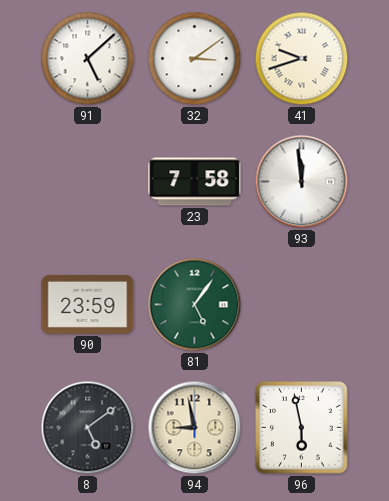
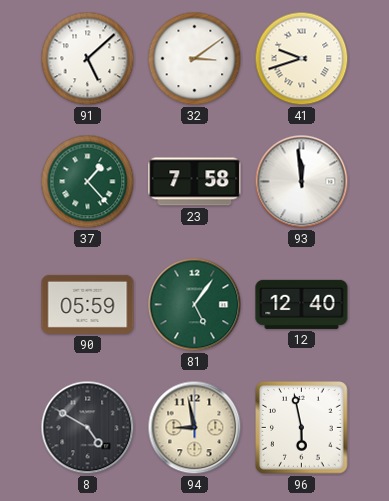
37: none -> 1:23
90: 23:59 -> 05:59
12: none -> 12:40
8: 5:09 -> 4:50
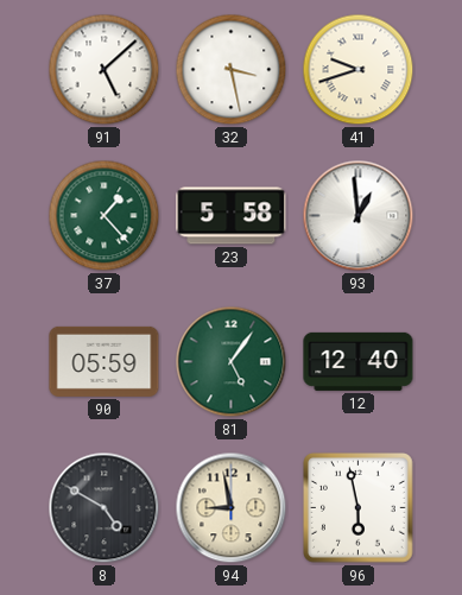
32: 3:09 -> 3:28
23: 7:58 -> 5:58
93: 11:59 -> 12:59
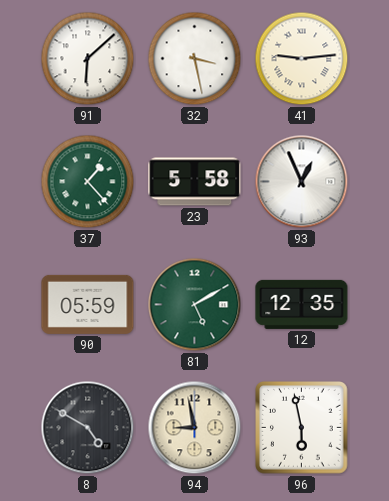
91: 5:08 -> 6:08
41: 9:42 -> 9:14
93: 12:59 -> 12:56
81: 5:06 -> 5:10
12: 12:40 -> 12:35
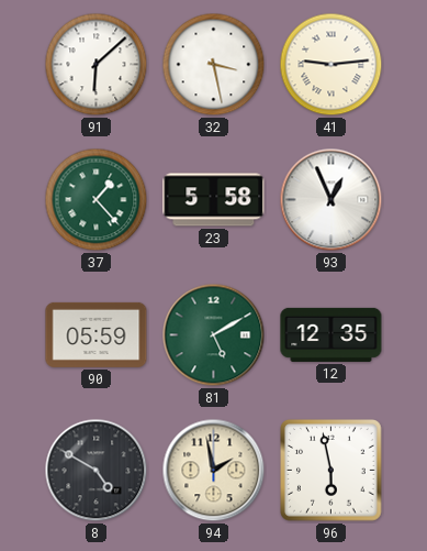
94: 8:58 -> 1:58
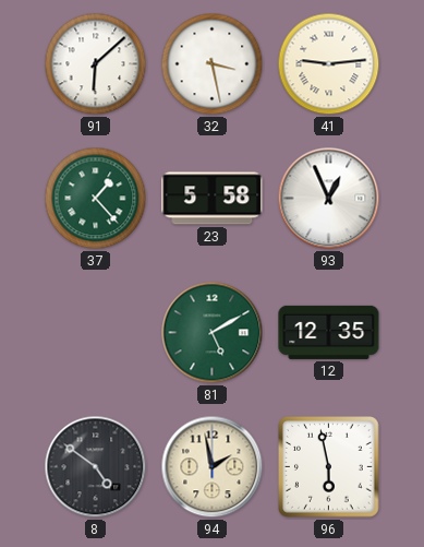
90: 05:59 -> none
8: 4:50 -> 4:51
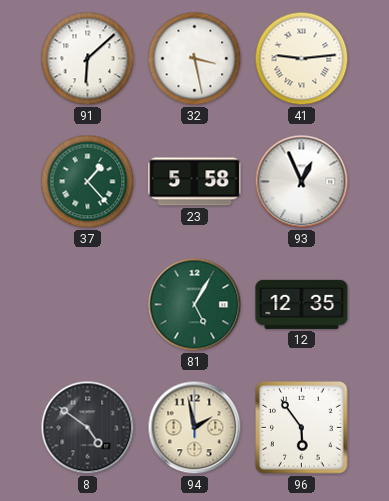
81: 5:10 -> 5:05
96: 5:58 -> 5:54
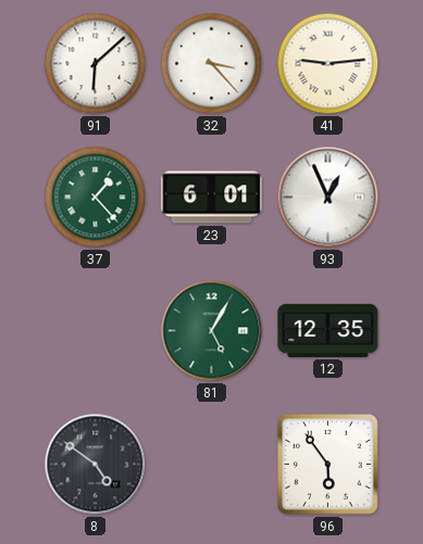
32: 3:28 -> 3:23
23: 5:58 -> 6:01
94: 1:58 -> none
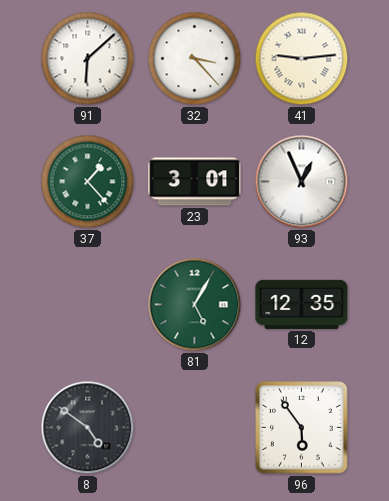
23: 6:01 -> 3:01
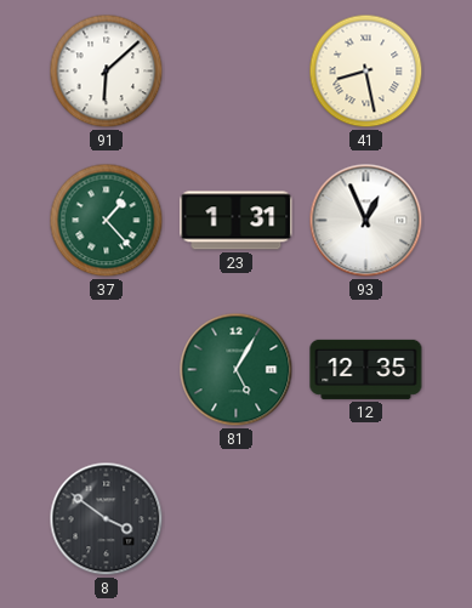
32: 3:23 -> none
41: 9:14 -> 8:28
23: 3:01 -> 1:31
8: 4:51 -> 3:51
96: 5:54 -> none
